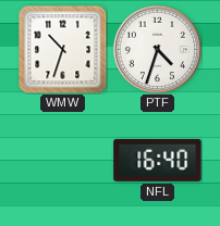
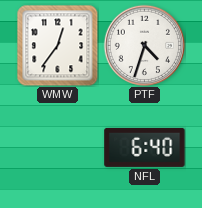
WMW: 10:33 -> 12:36
NFL: 16:40 -> 6:40
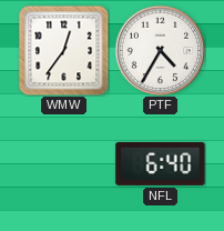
PTF: 4:33 -> 4:35
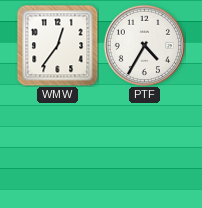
NFL: 6:40 -> none
